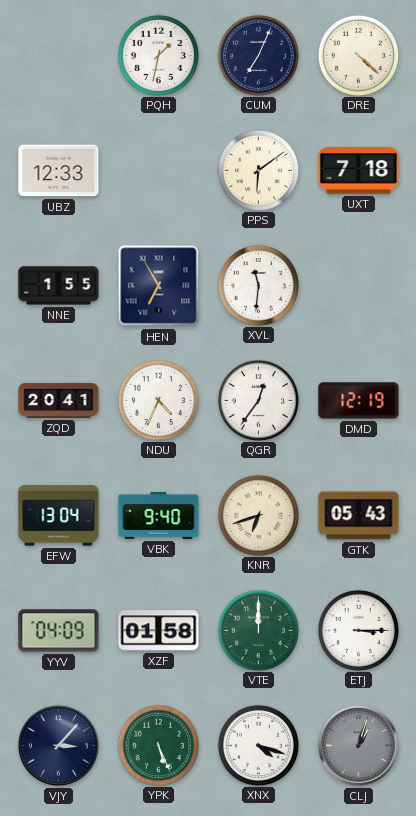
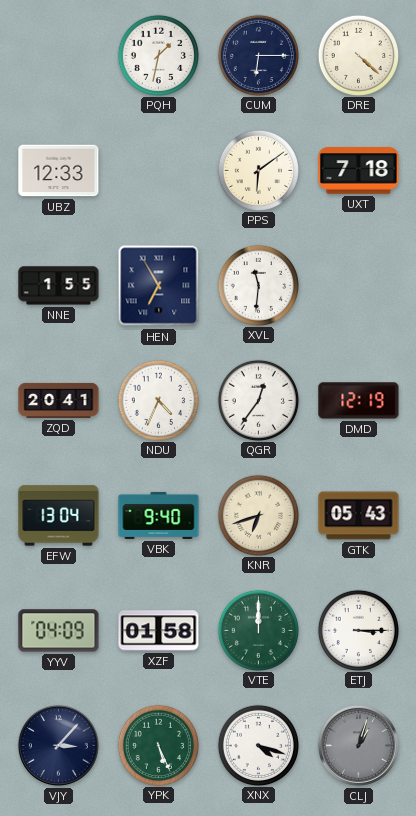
CUM: 7:04 -> 6:15
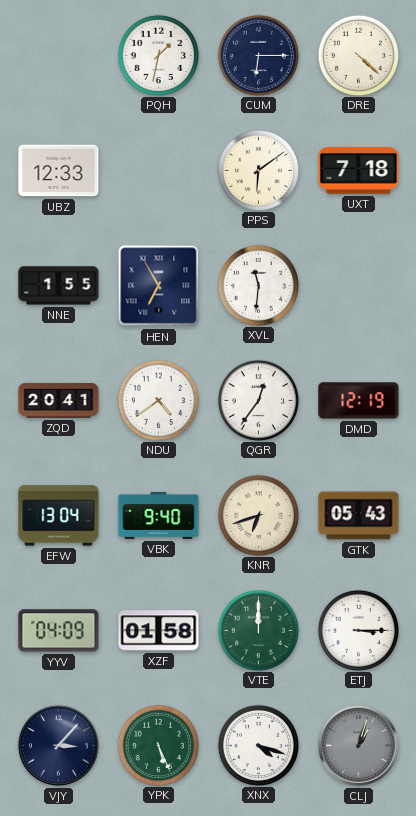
NDU: 4:34 -> 4:39
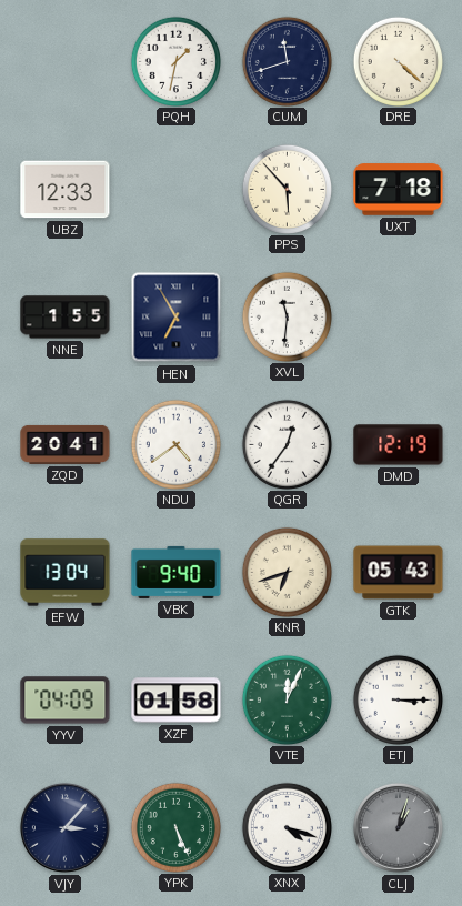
CUM: 6:15 -> 11:42
PPS: 6:09 -> 5:53
VTE: 12:00 -> 12:04
